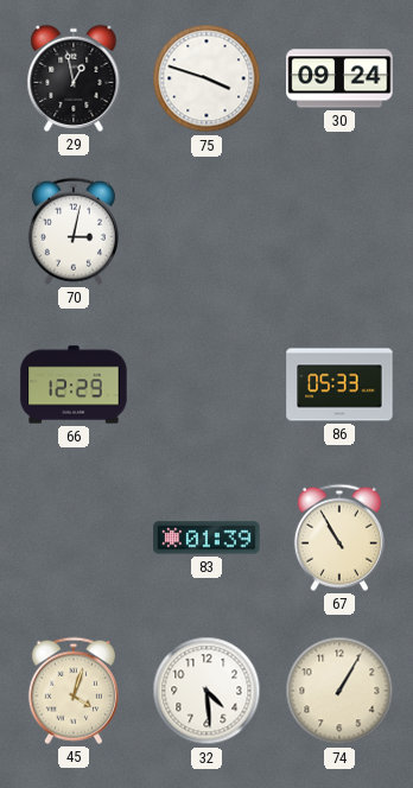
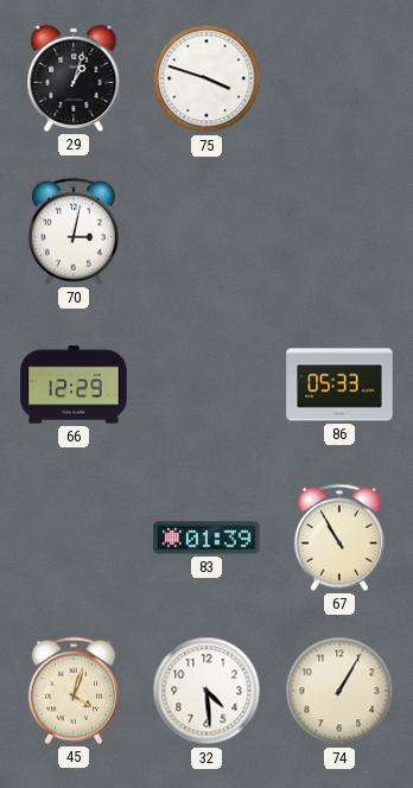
29: 12:58 -> 1:03
30: 09:24 -> none
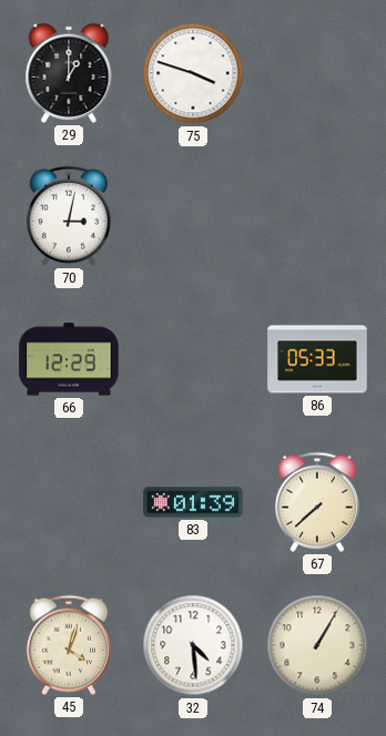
29: 1:03 -> 1:00
67: 10:55 -> 7:38
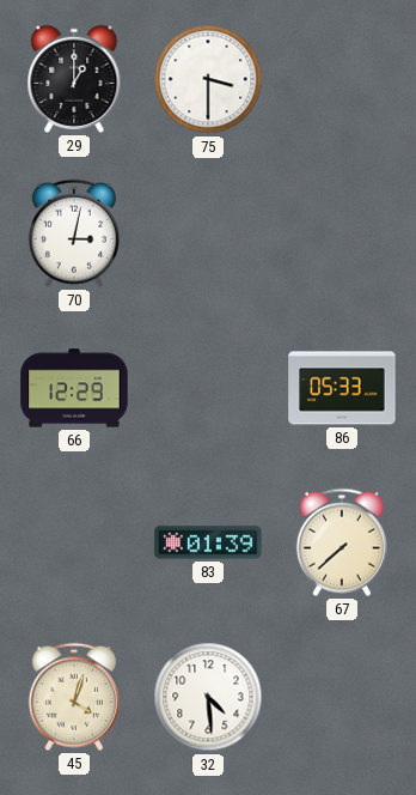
75: 3:48 -> 3:30
74: 1:05 -> none
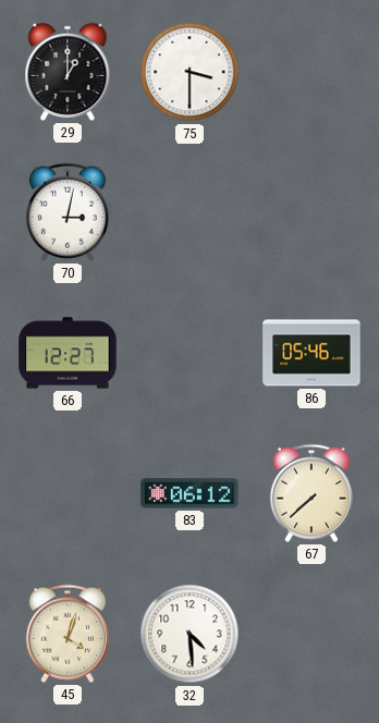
66: 12:29 -> 12:27
86: 05:33 -> 05:46
83: 01:39 -> 06:12
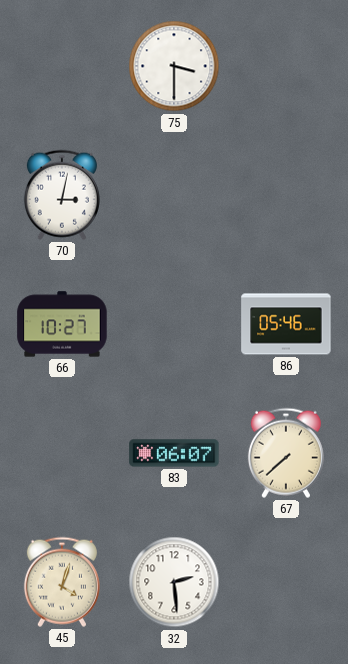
29: 1:00 -> none
66: 12:27 -> 10:27
83: 06:12 -> 06:07
32: 4:29 -> 2:29
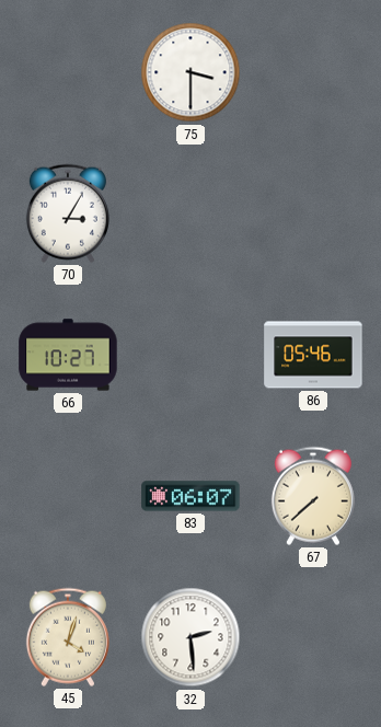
70: 3:02 -> 3:05
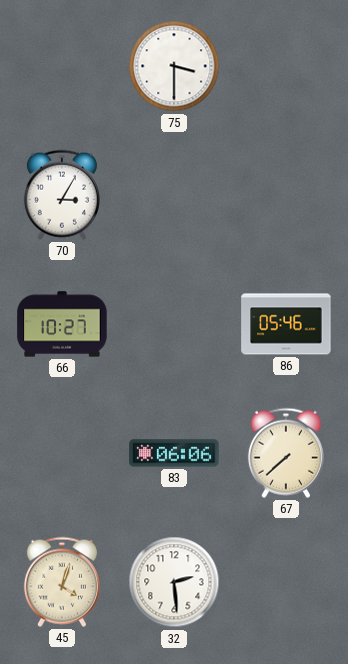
83: 06:07 -> 06:06
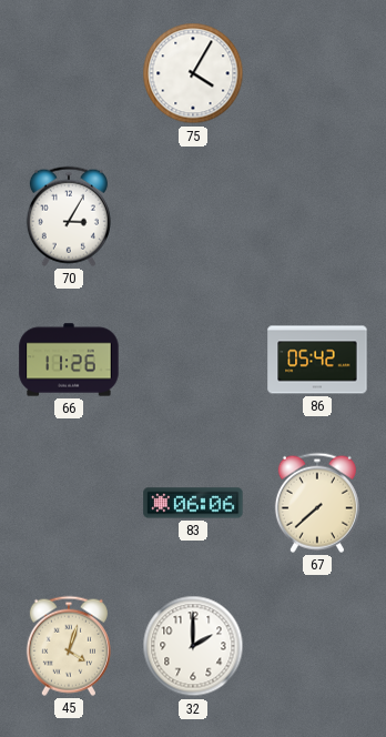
75: 3:30 -> 4:05
66: 10:27 -> 11:26
86: 05:46 -> 05:42
32: 2:29 -> 2:00
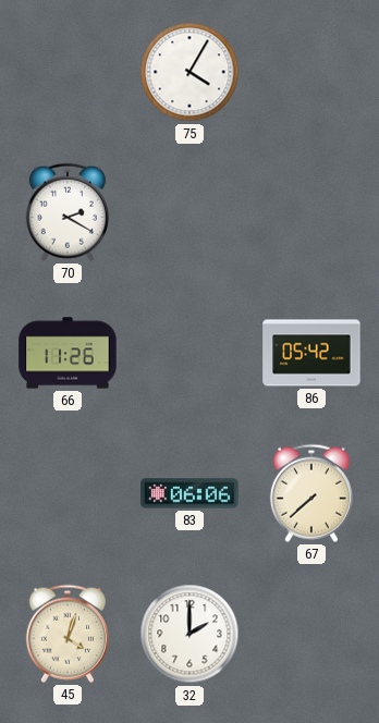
70: 3:05 -> 2:20
